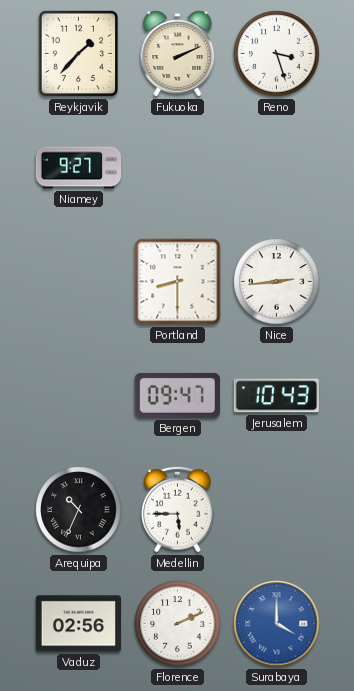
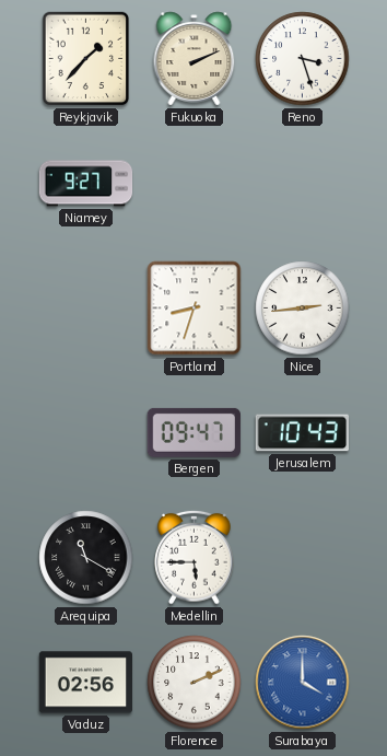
Portland: 8:30 -> 8:33
Arequipa: 10:34 -> 11:20
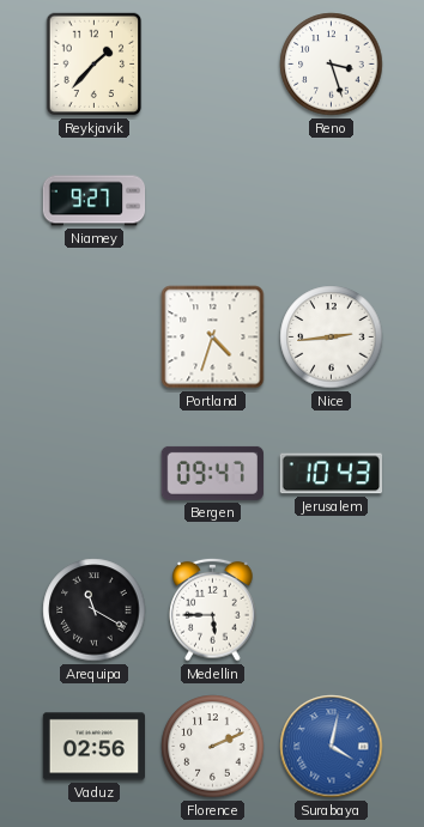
Fukuoka: 2:11 -> none
Portland: 8:33 -> 4:33
Surabaya: 4:00 -> 4:02
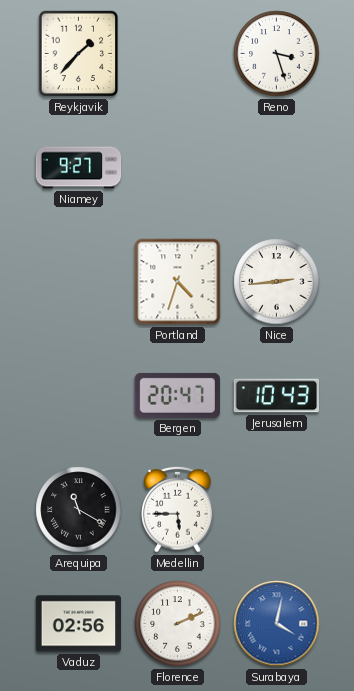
Bergen: 09:47 -> 20:47
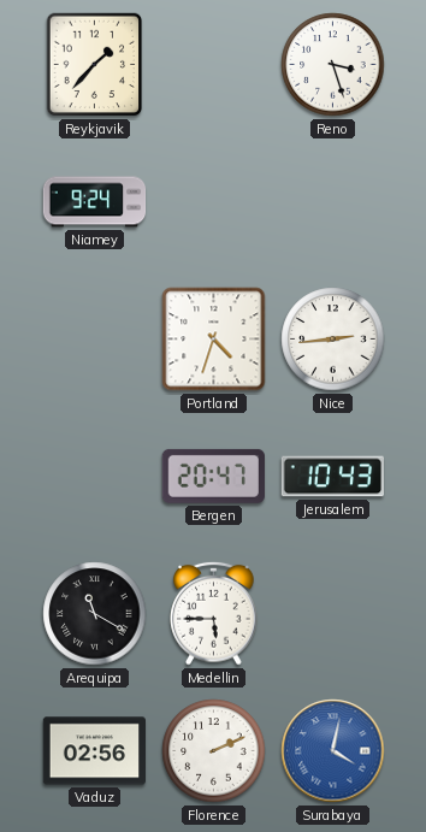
Niamey: 9:27 -> 9:24
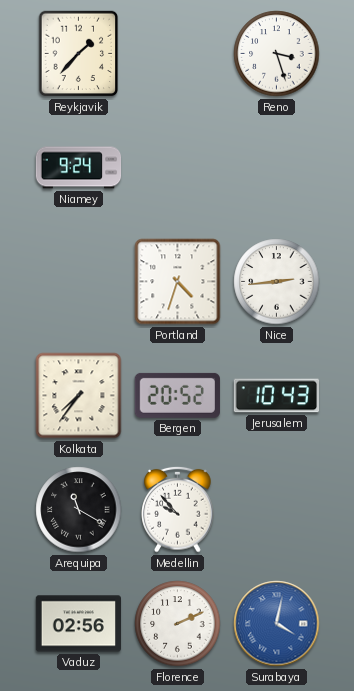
Kolkata: none -> 7:36
Bergen: 20:47 -> 20:52
Medellin: 5:45 -> 9:53
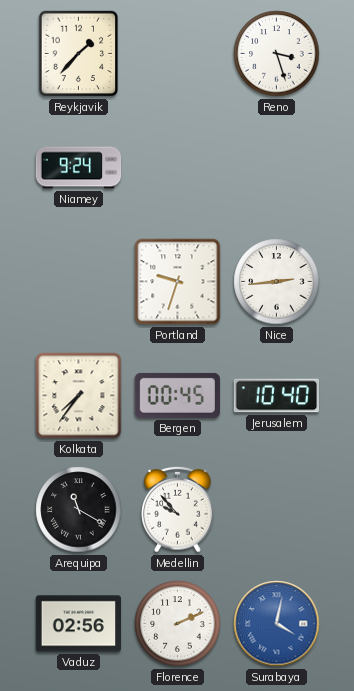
Portland: 4:33 -> 9:33
Bergen: 20:52 -> 00:45
Jerusalem: 10:43 -> 10:40
